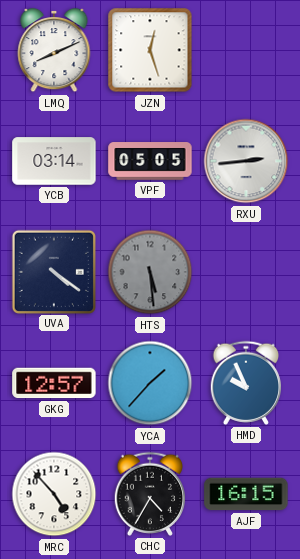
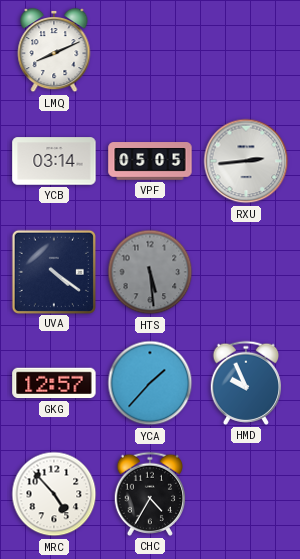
JZN: 12:27 -> none
AJF: 16:15 -> none
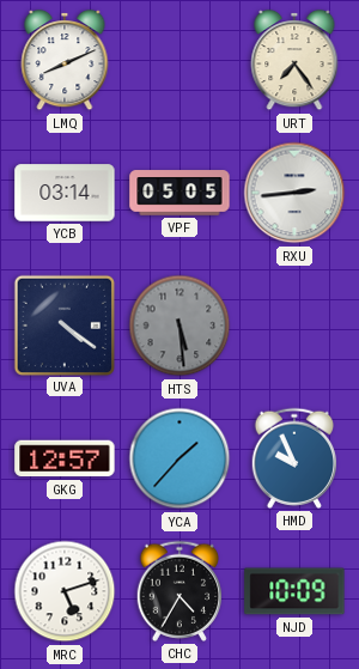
URT: none -> 7:24
MRC: 4:53 -> 5:12
NJD: none -> 10:09
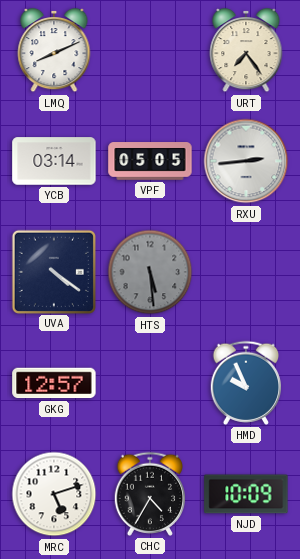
YCA: 1:37 -> none
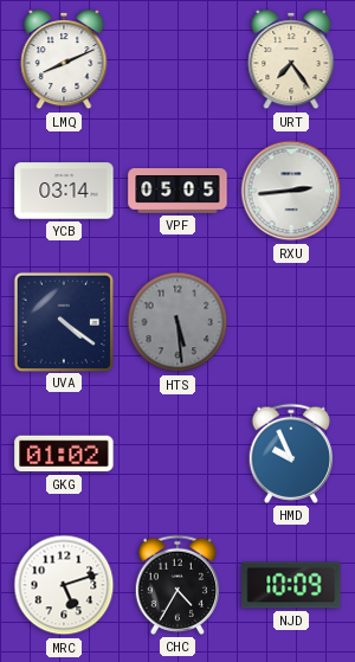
GKG: 12:57 -> 01:02
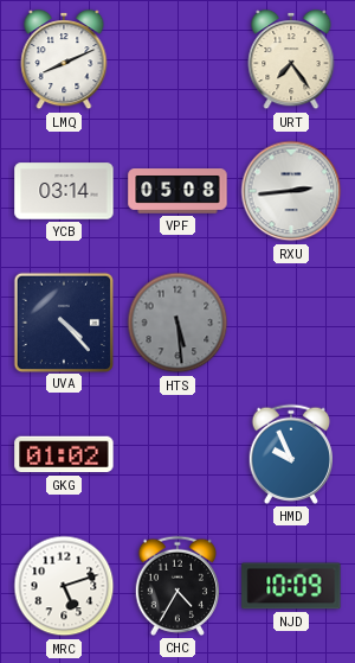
VPF: 05:05 -> 05:08
UVA: 4:21 -> 4:23
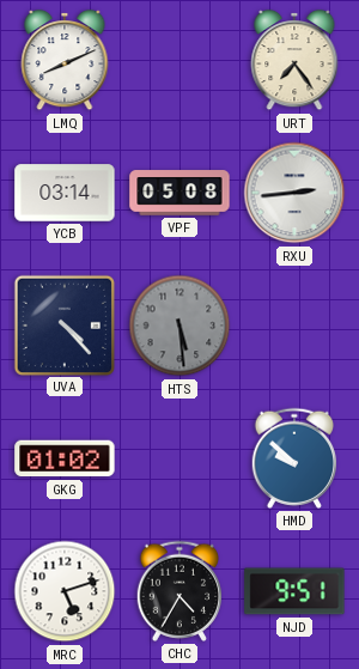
HMD: 9:56 -> 9:52
NJD: 10:09 -> 9:51
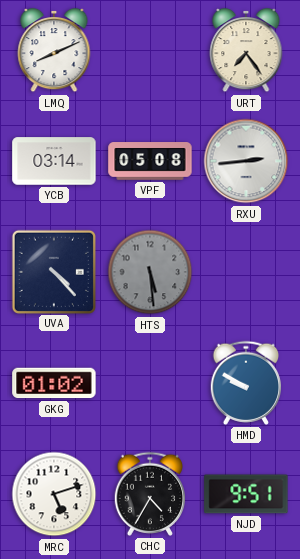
HMD: 9:52 -> 9:50
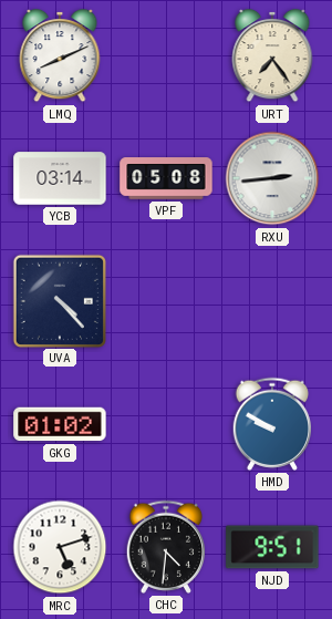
HTS: 5:29 -> none
CHC: 4:35 -> 4:31
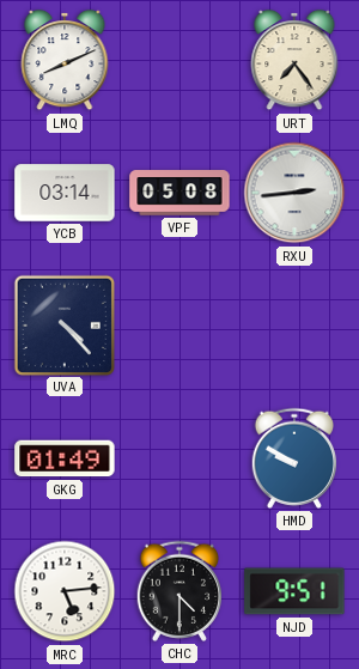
GKG: 01:02 -> 01:49
MRC: 5:12 -> 5:14
CHC: 4:31 -> 4:30
